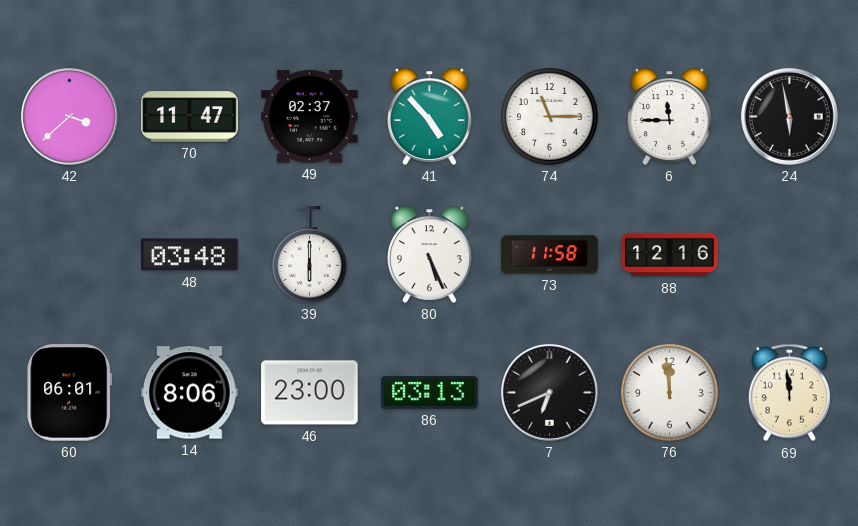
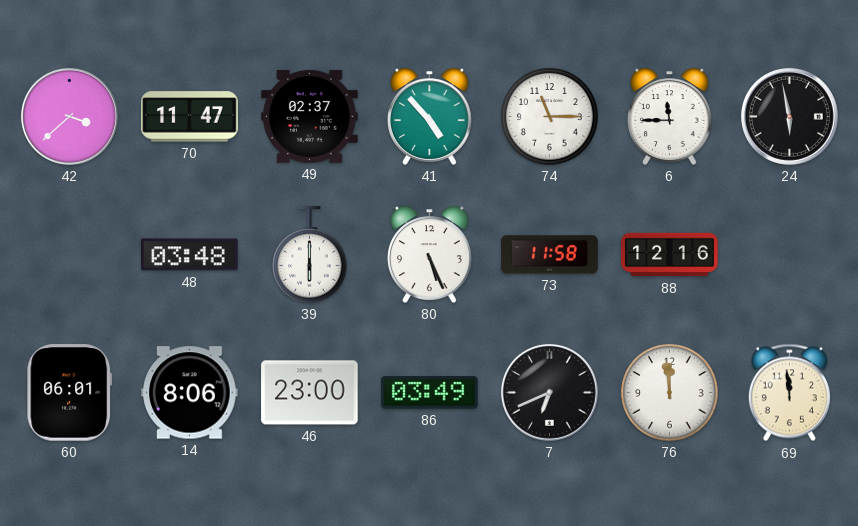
86: 03:13 -> 03:49
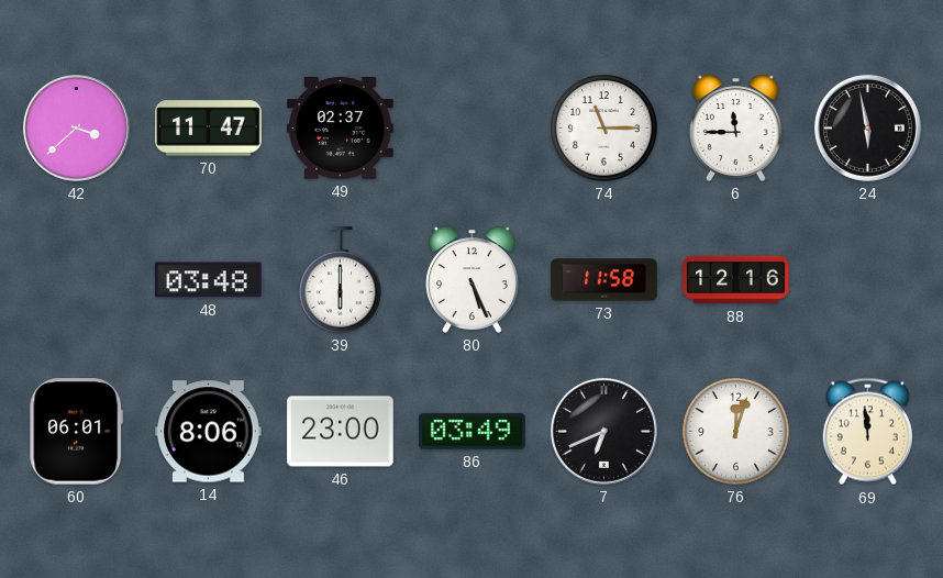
41: 4:53 -> none
76: 11:59 -> 12:03
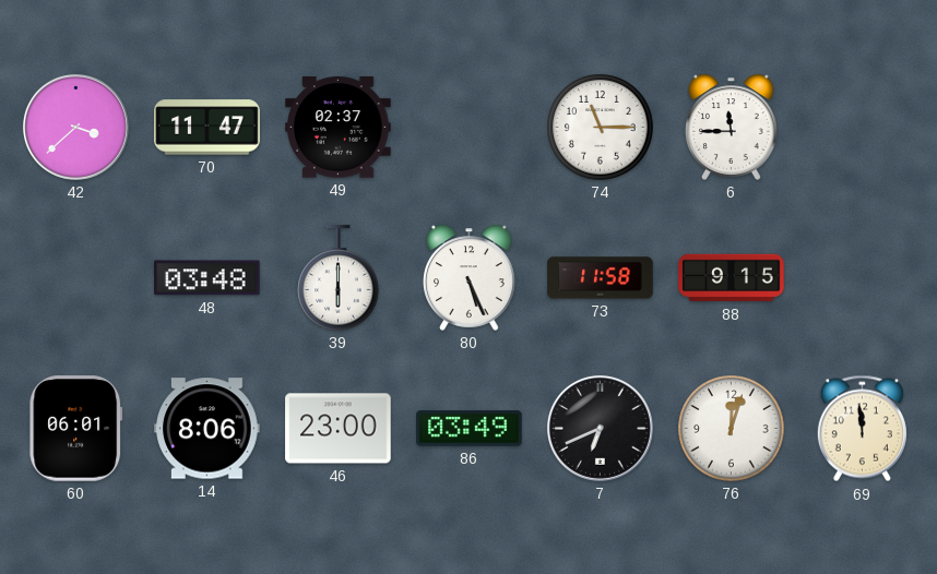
24: 5:58 -> none
88: 12:16 -> 9:15
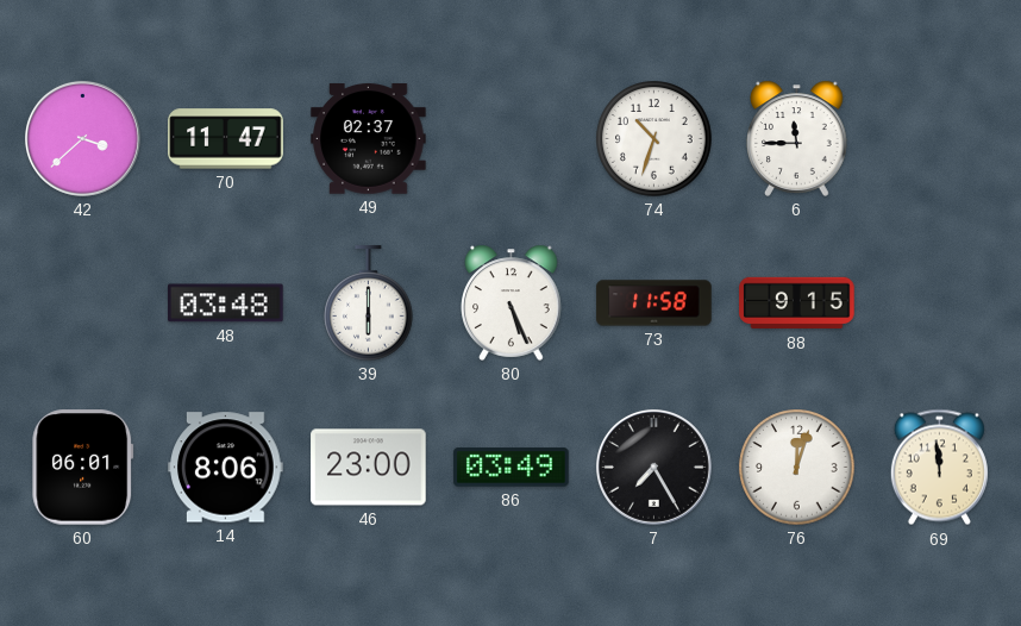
74: 11:15 -> 10:33
7: 6:41 -> 7:25
